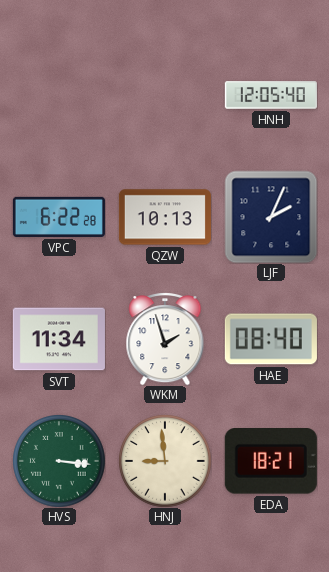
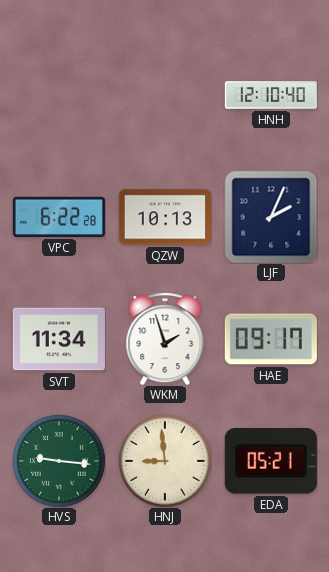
HNH: 12:05 -> 12:10
HAE: 08:40 -> 09:17
HVS: 3:16 -> 9:16
EDA: 18:21 -> 05:21
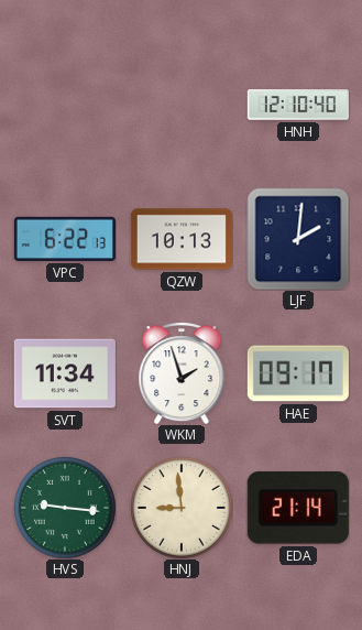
VPC: 6:22:28 -> 6:22:13
LJF: 2:04 -> 2:01
EDA: 05:21 -> 21:14
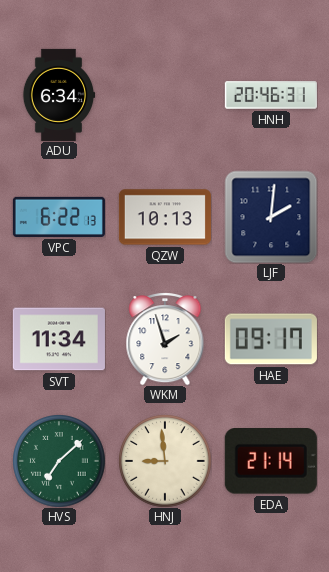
ADU: none -> 6:34
HNH: 12:10 -> 20:46
HVS: 9:16 -> 7:08
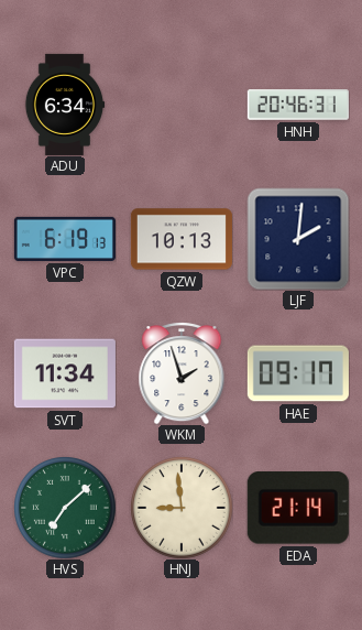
VPC: 6:22 -> 6:19
